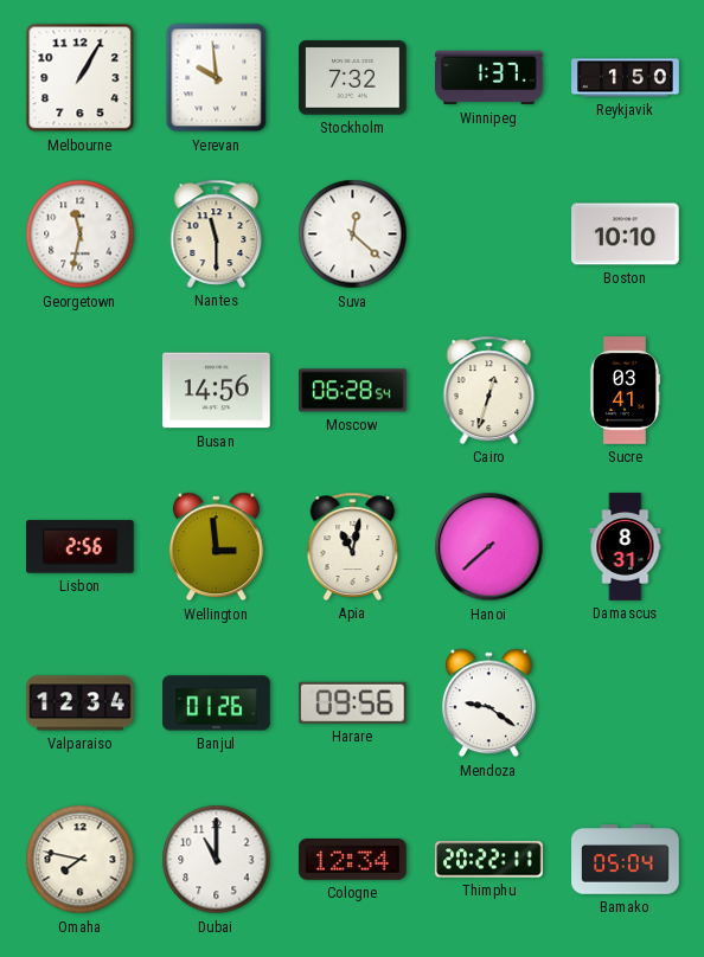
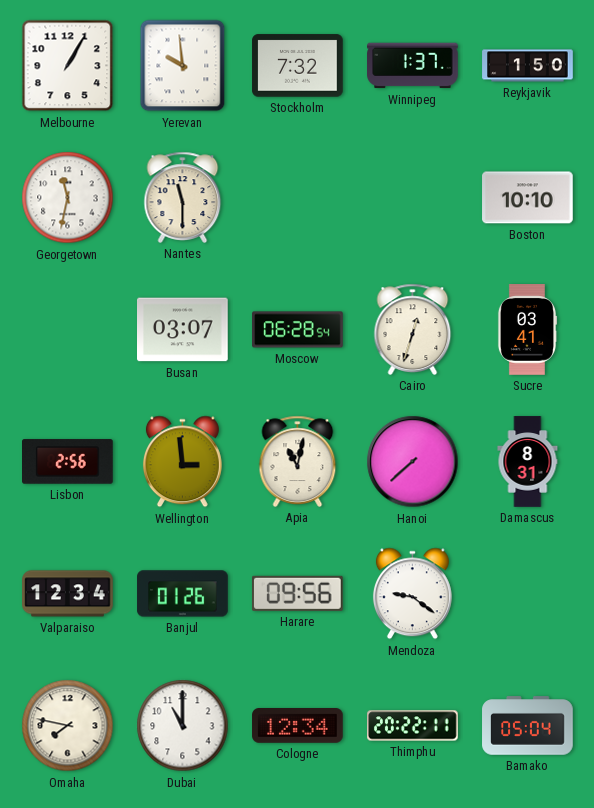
Suva: 12:22 -> none
Busan: 14:56 -> 03:07
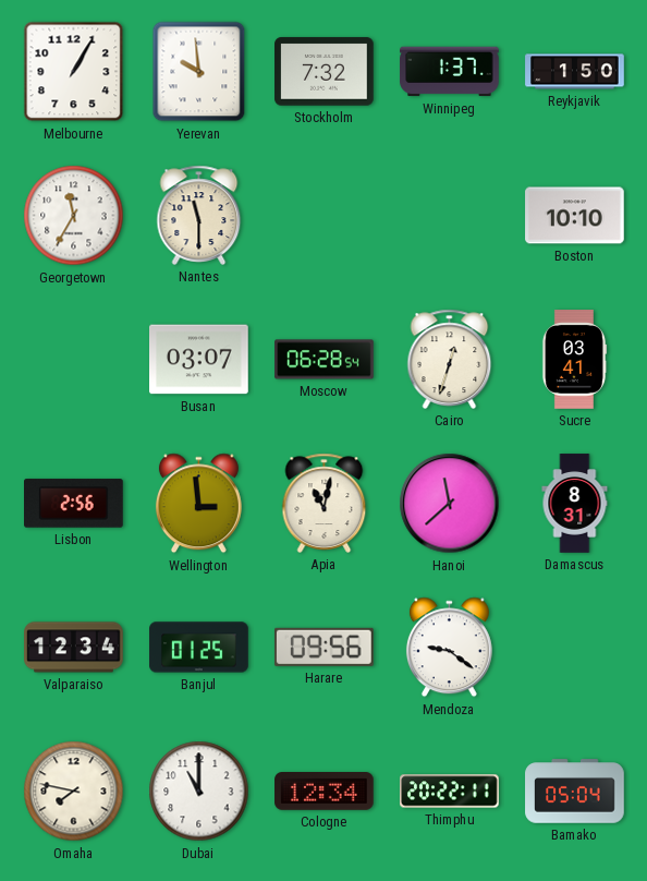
Georgetown: 11:32 -> 11:35
Hanoi: 7:38 -> 11:38
Banjul: 01:26 -> 01:25
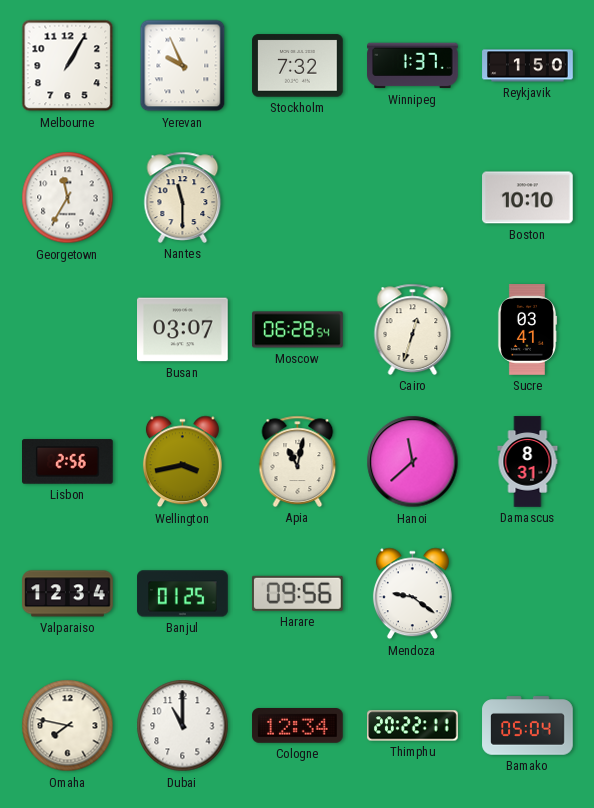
Yerevan: 9:59 -> 9:56
Wellington: 2:59 -> 3:43
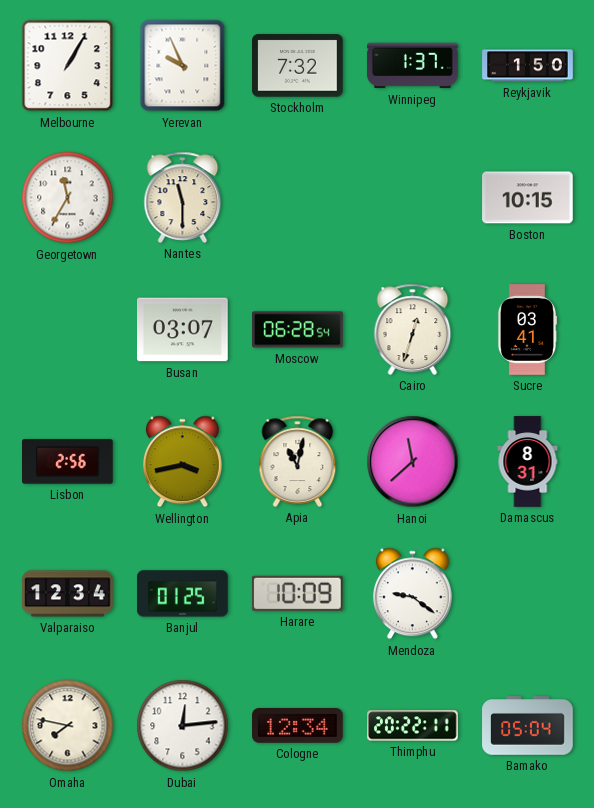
Boston: 10:10 -> 10:15
Harare: 09:56 -> 10:09
Dubai: 11:00 -> 12:14
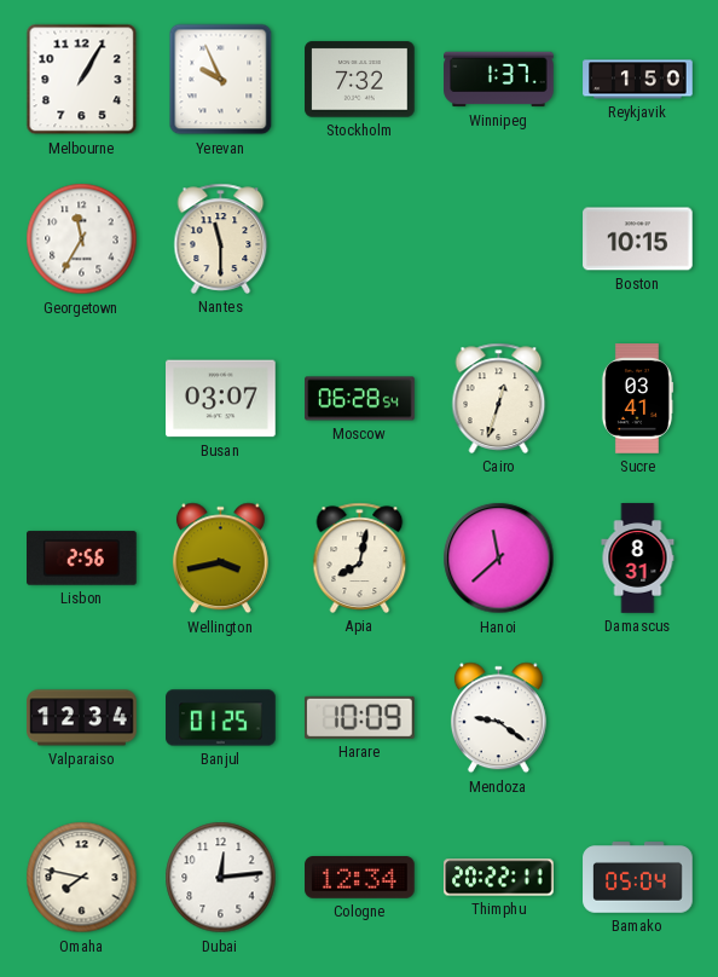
Apia: 11:02 -> 8:02
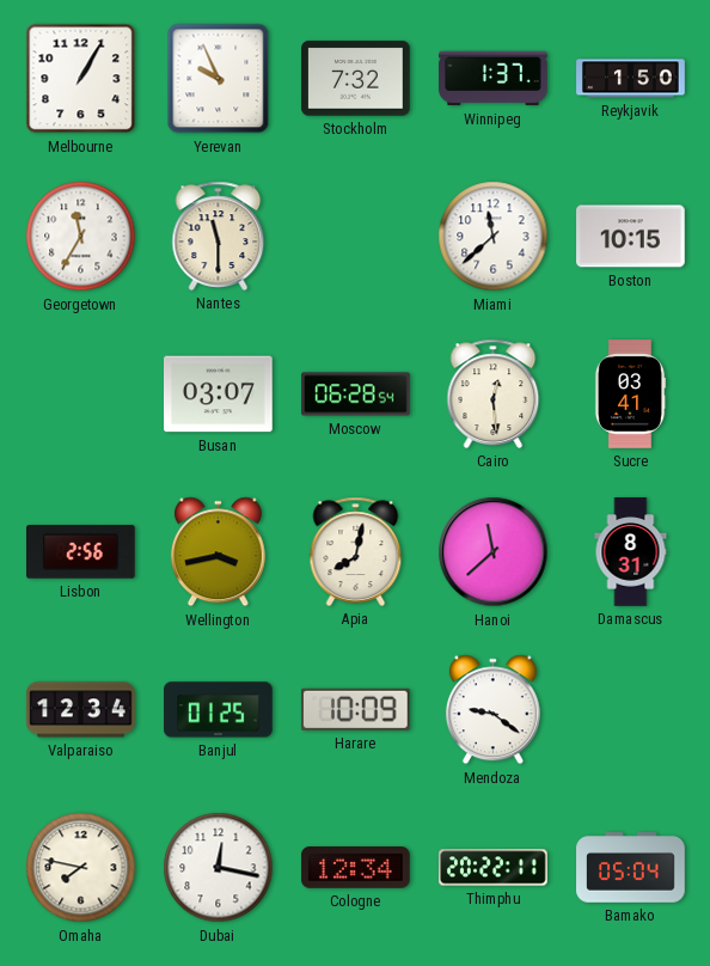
Miami: none -> 11:38
Cairo: 12:33 -> 12:29
Dubai: 12:14 -> 12:17
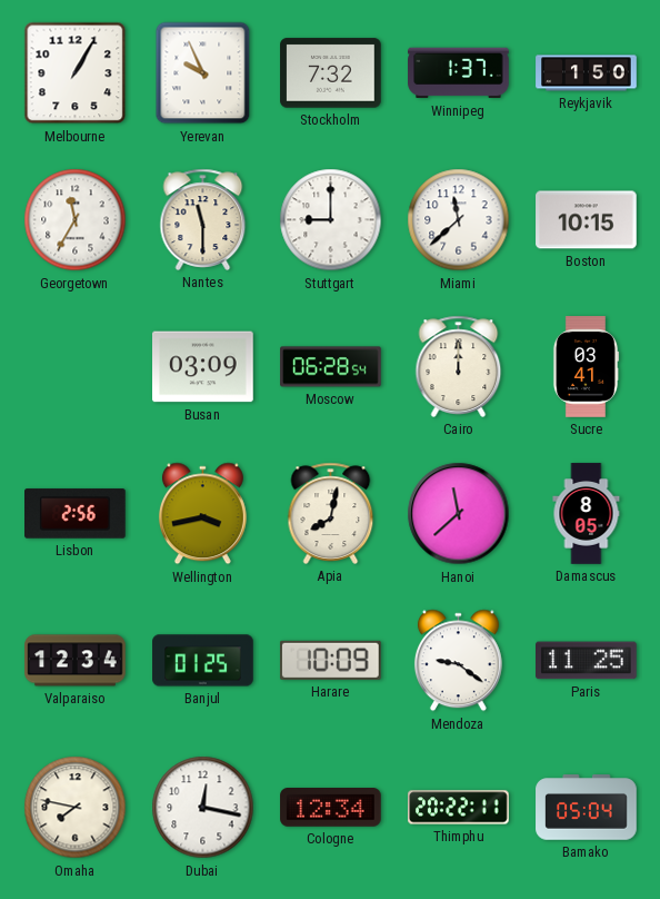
Stuttgart: none -> 9:00
Busan: 03:07 -> 03:09
Cairo: 12:29 -> 12:00
Damascus: 8:31 -> 8:05
Paris: none -> 11:25
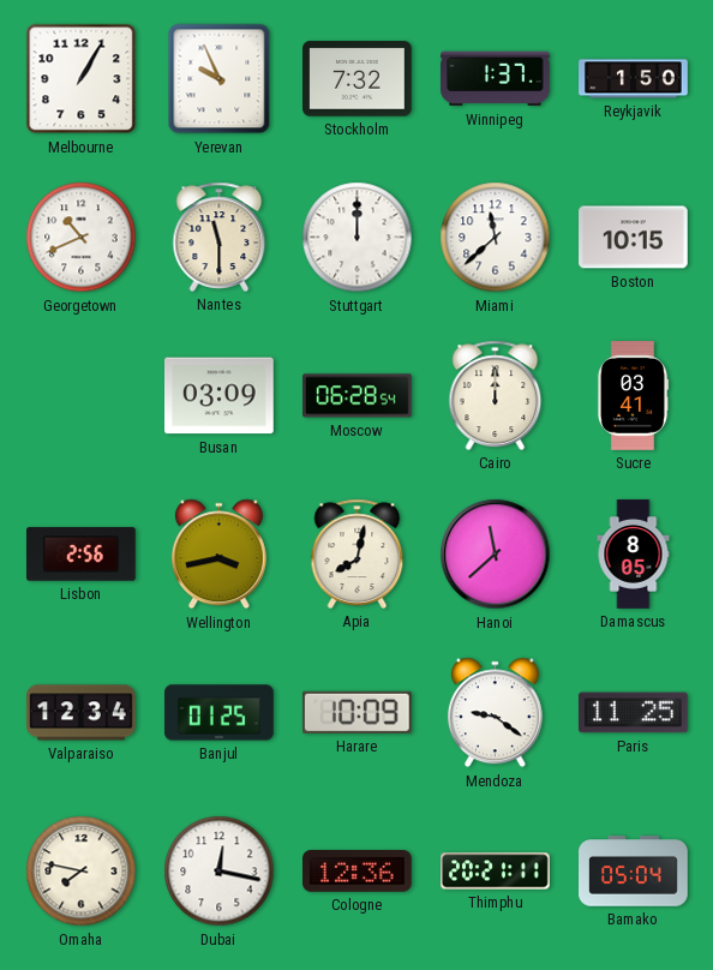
Georgetown: 11:35 -> 10:41
Stuttgart: 9:00 -> 12:00
Cologne: 12:34 -> 12:36
Thimphu: 20:22 -> 20:21
